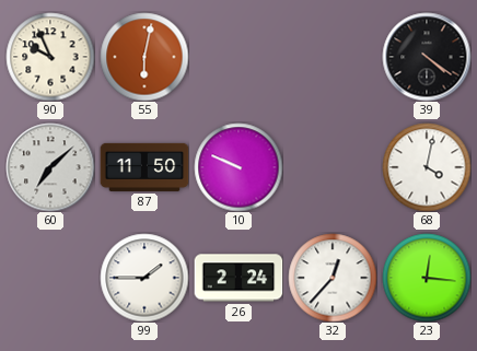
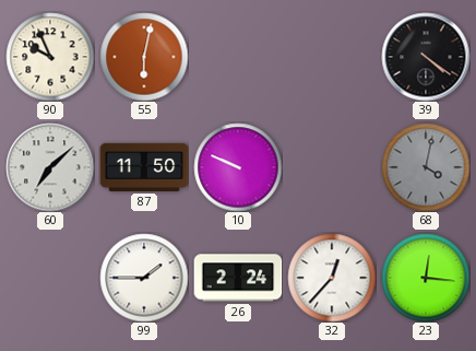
68 dial: white -> grey
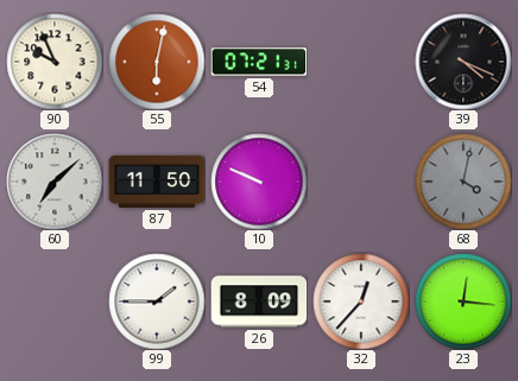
54: none -> 07:21
39: 4:21 -> 4:19
26: 2:24 -> 8:09
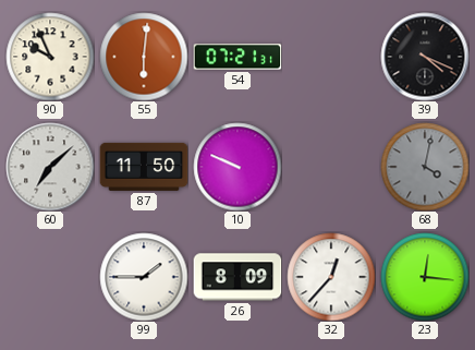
55: 6:02 -> 6:01
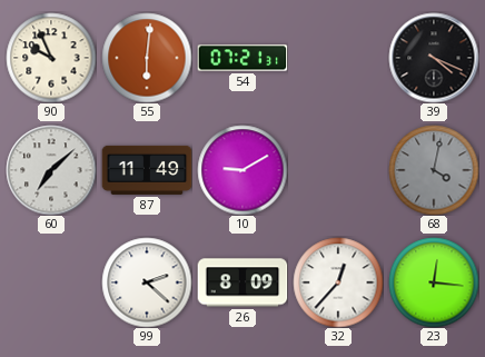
87: 11:50 -> 11:49
10: 9:49 -> 9:10
99: 1:45 -> 2:22
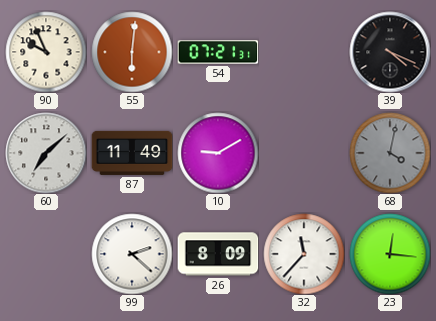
32: 12:37 -> 11:37
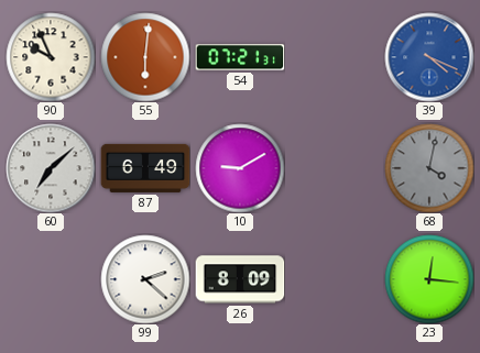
39 dial: black -> blue
87: 11:49 -> 6:49
32: 11:37 -> none
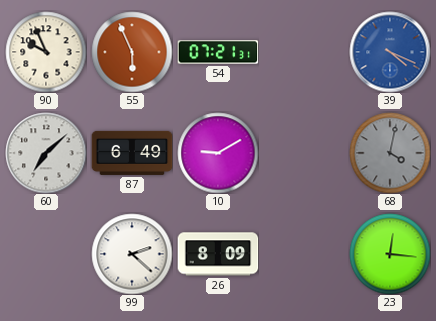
55: 6:01 -> 5:56
